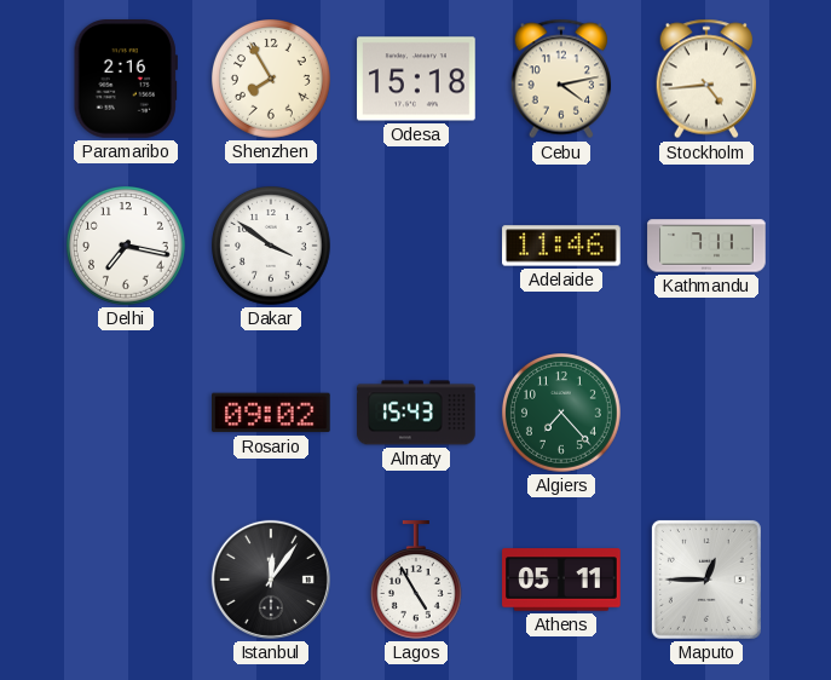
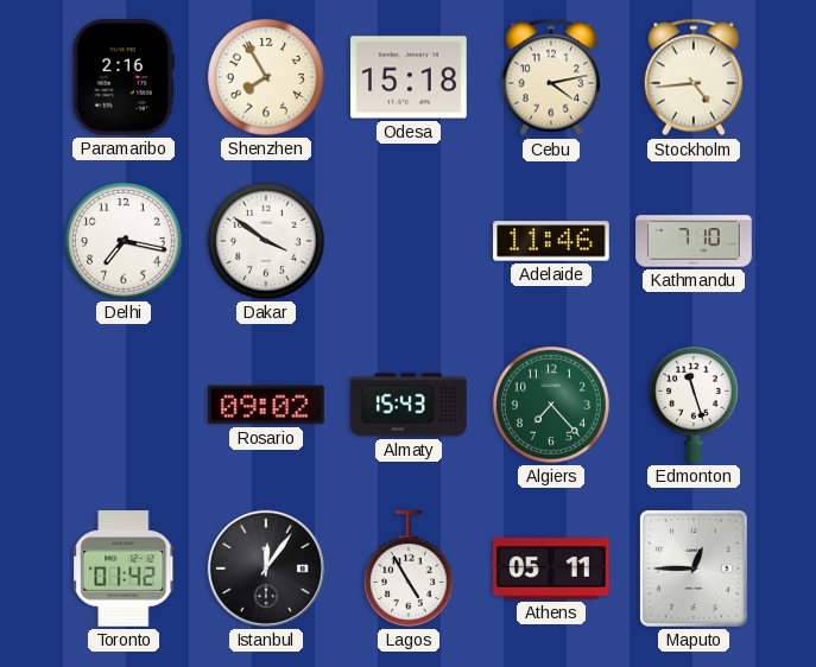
Kathmandu: 7:11 -> 7:10
Edmonton: none -> 11:27
Toronto: none -> 01:42
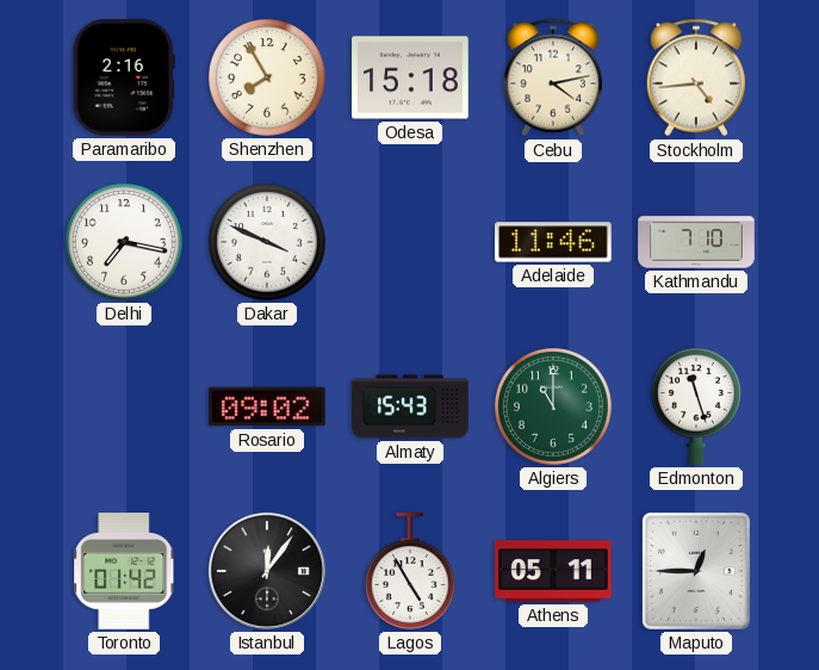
Dakar: 3:51 -> 3:49
Algiers: 7:23 -> 11:00
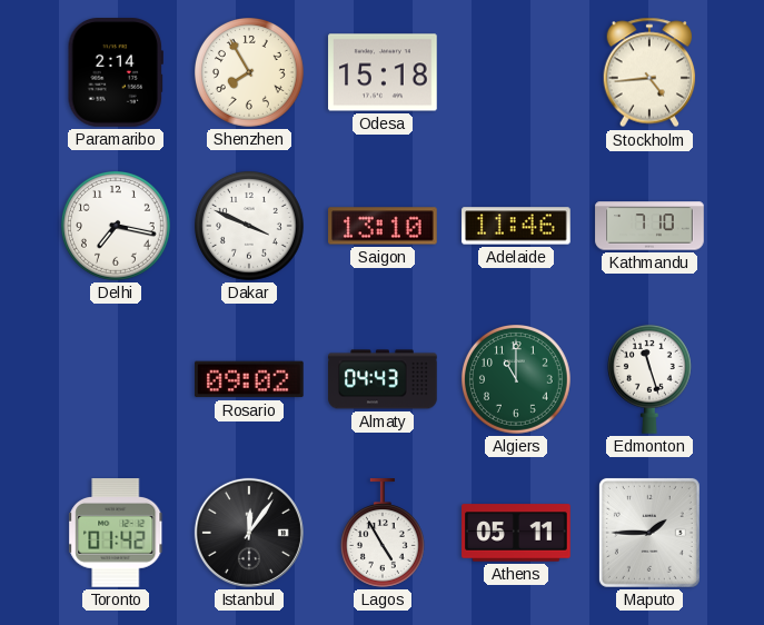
Paramaribo: 2:16 -> 2:14
Cebu: 4:13 -> none
Saigon: none -> 13:10
Almaty: 15:43 -> 04:43
Maputo: 12:45 -> 1:45
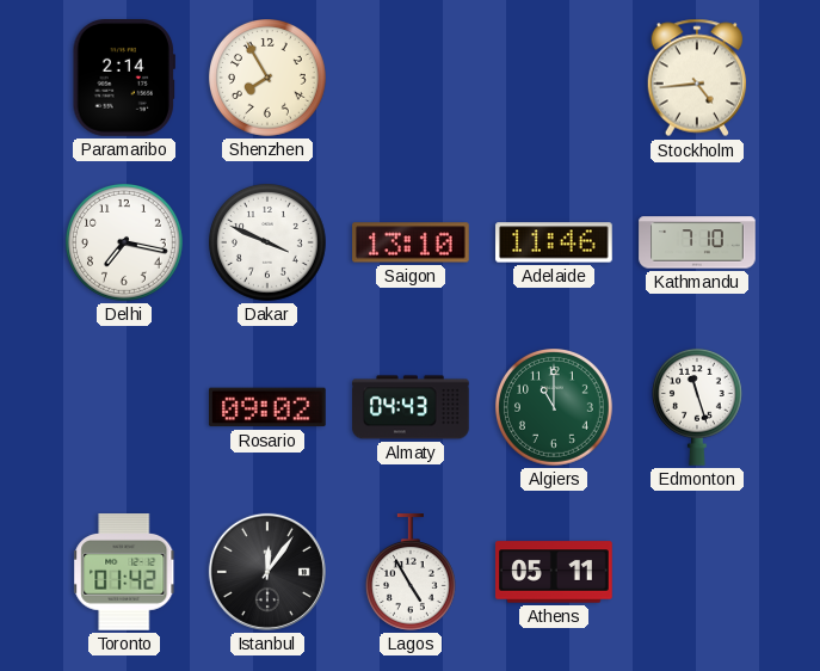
Odesa: 15:18 -> none
Maputo: 1:45 -> none
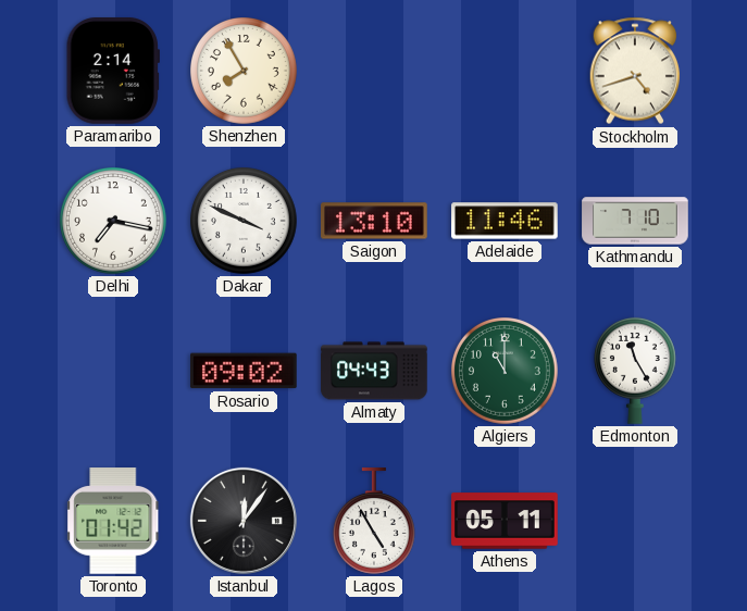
Stockholm: 4:44 -> 4:42
Edmonton: 11:27 -> 11:25
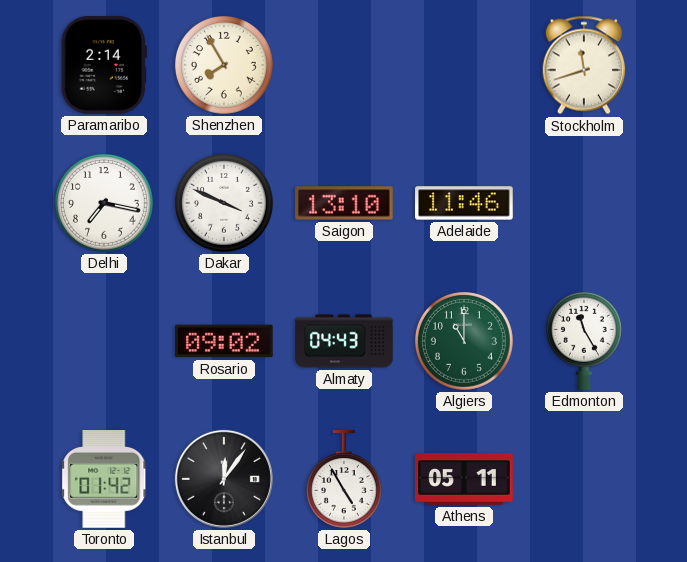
Stockholm: 4:42 -> 11:42
Kathmandu: 7:10 -> none
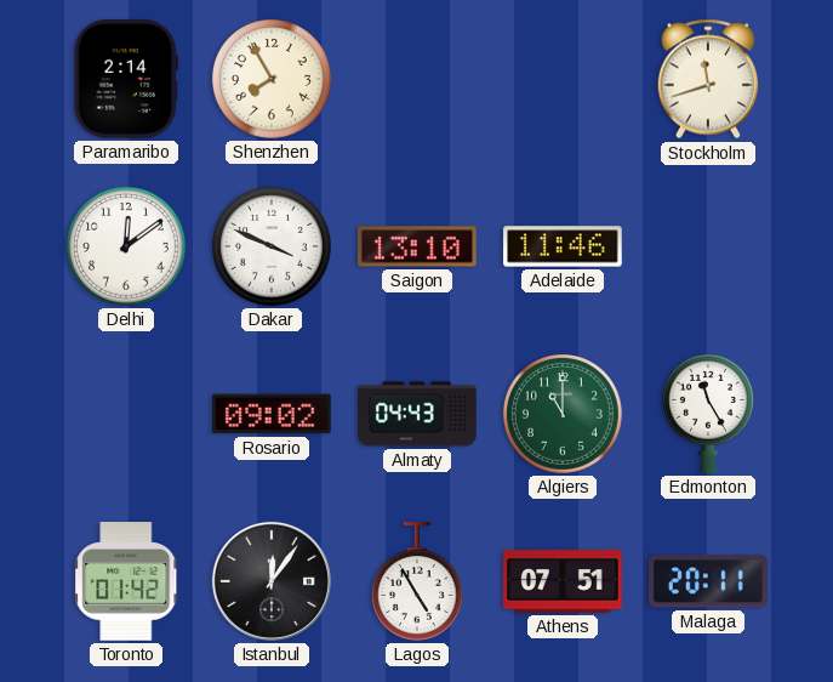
Delhi: 7:17 -> 12:09
Athens: 05:11 -> 07:51
Malaga: none -> 20:11
